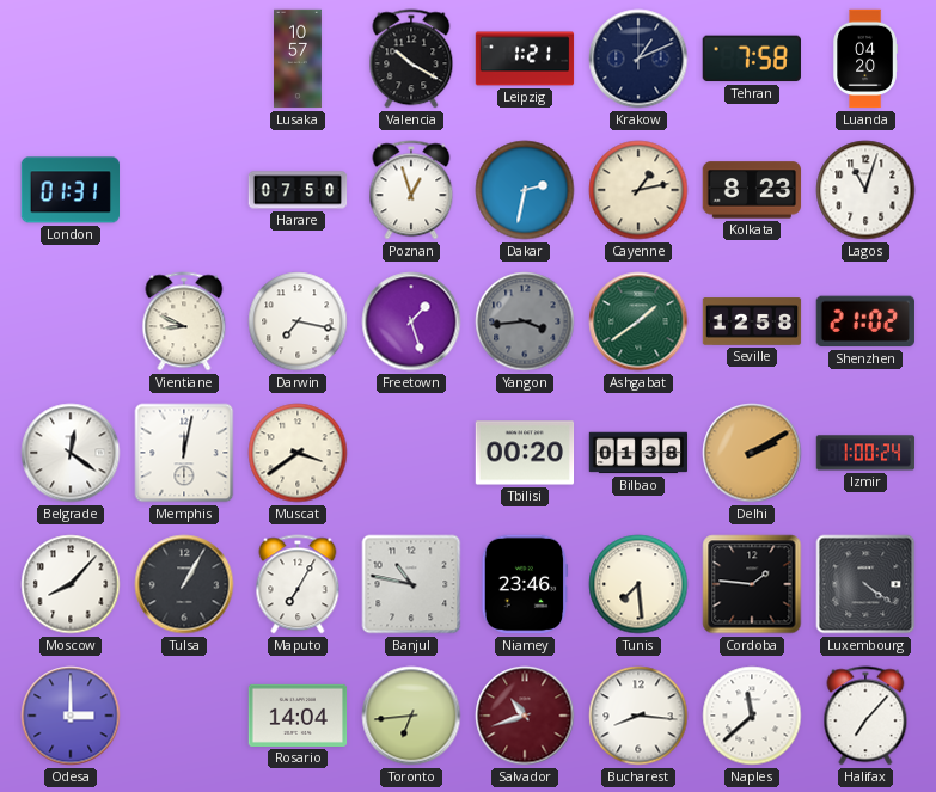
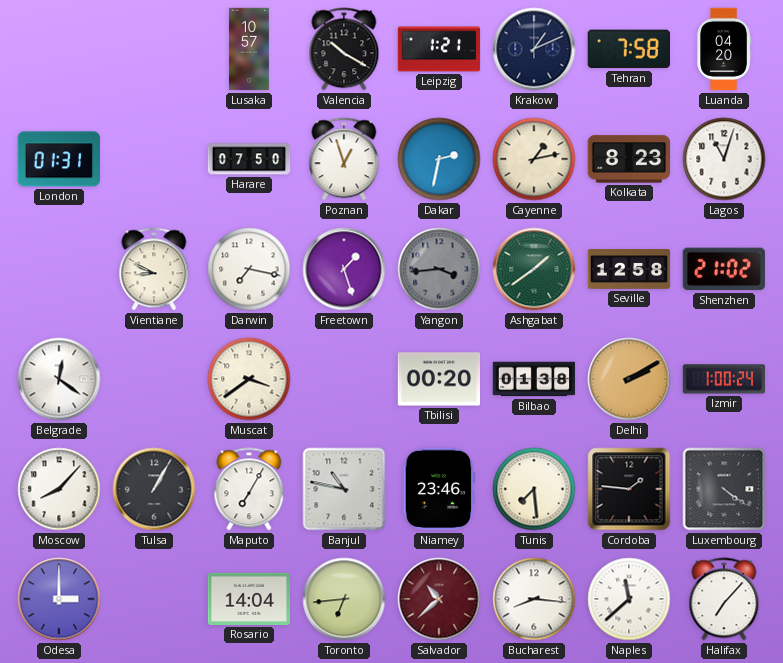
Memphis: 12:02 -> none
Salvador: 10:42 -> 10:38
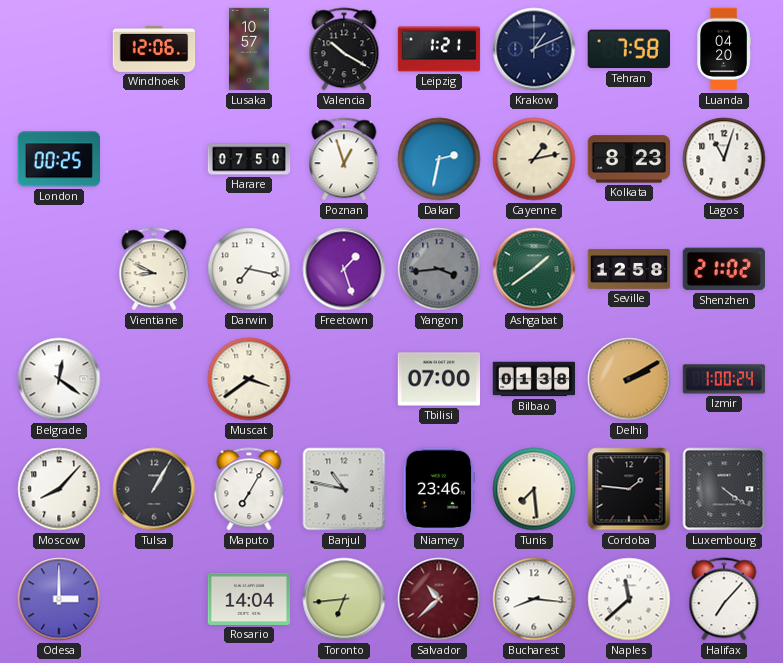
Windhoek: none -> 12:06
London: 01:31 -> 00:25
Tbilisi: 00:20 -> 07:00
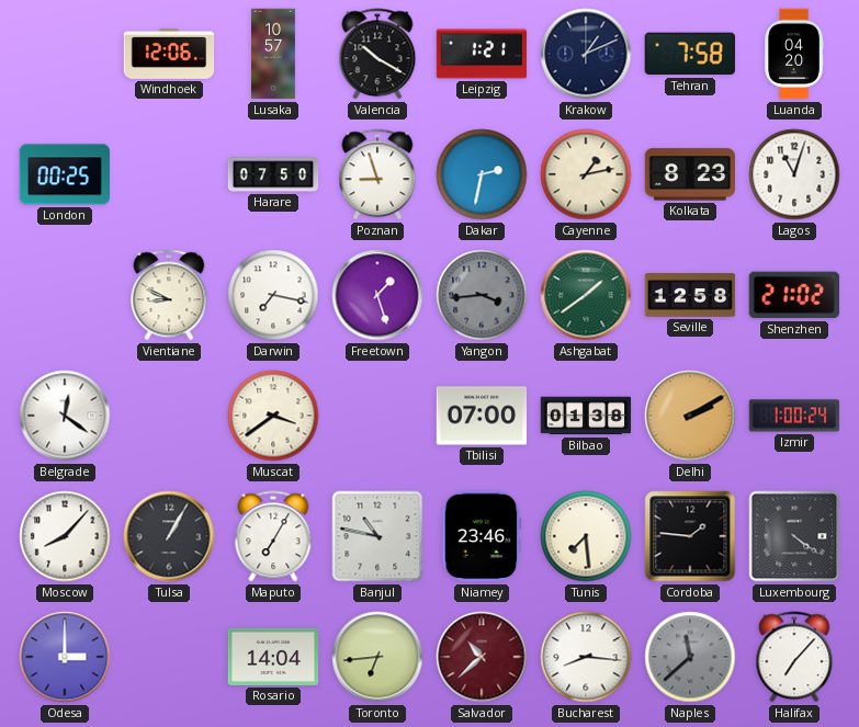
Poznan: 12:57 -> 8:57
Naples dial: white -> grey
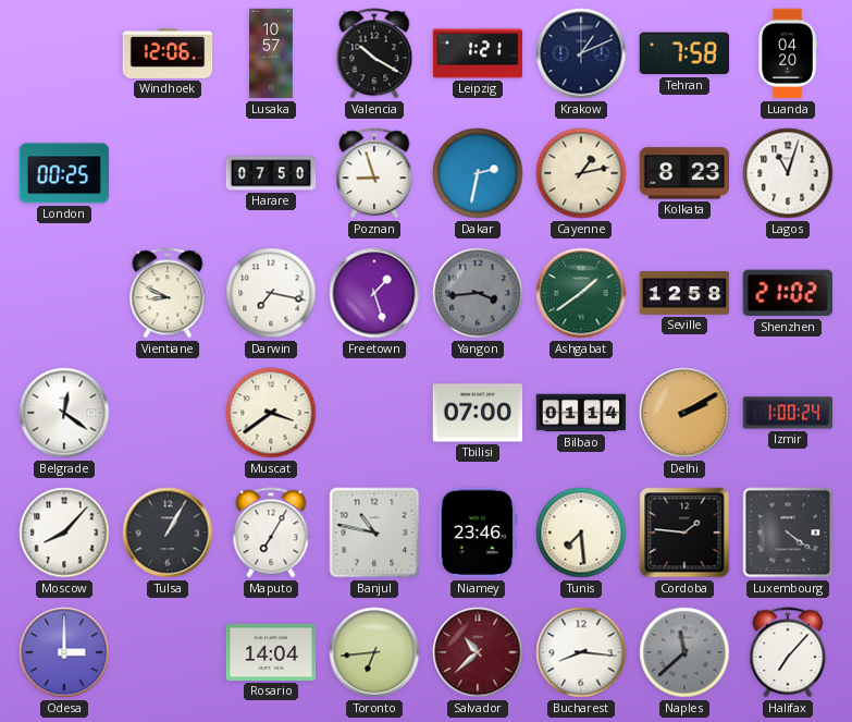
Bilbao: 01:38 -> 01:14
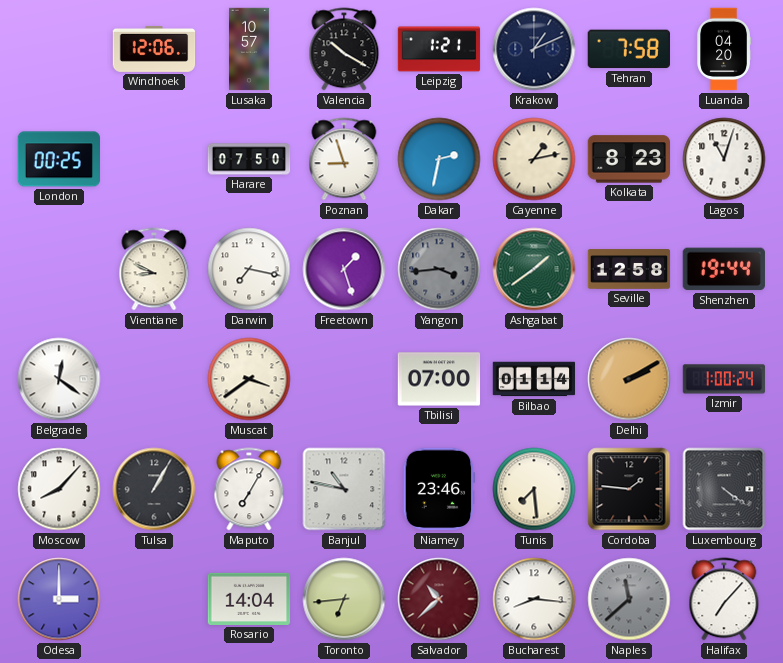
Shenzhen: 21:02 -> 19:44
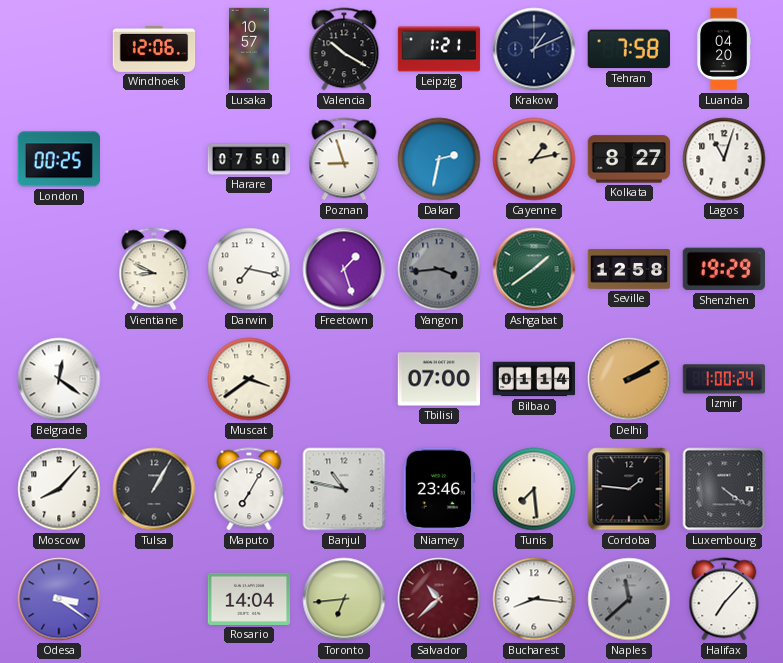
Kolkata: 8:23 -> 8:27
Shenzhen: 19:44 -> 19:29
Odesa: 3:00 -> 3:21
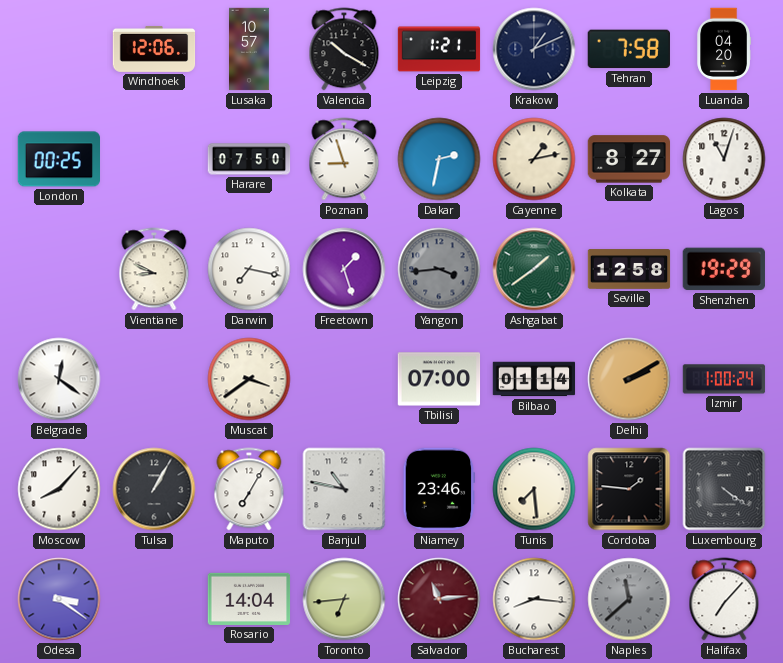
Salvador: 10:38 -> 11:14
